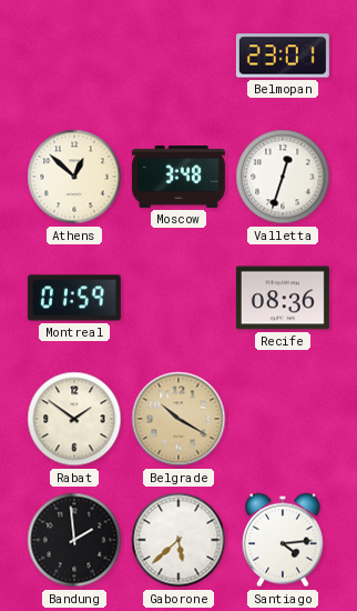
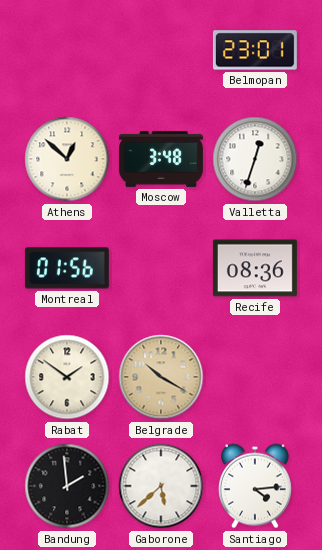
Montreal: 01:59 -> 01:56
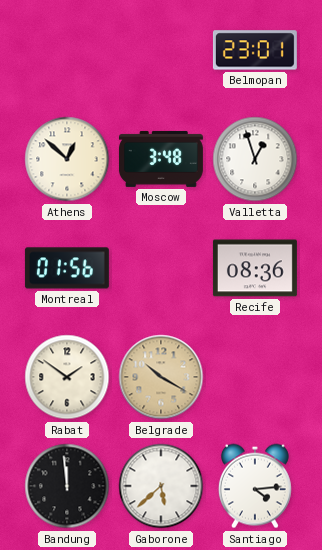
Valletta: 12:33 -> 12:57
Bandung: 1:59 -> 11:59
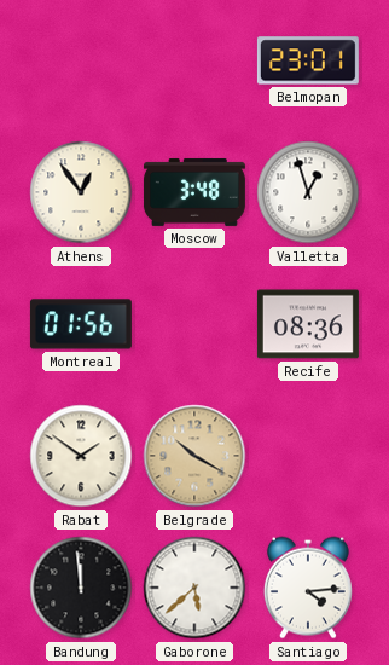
Athens: 12:52 -> 12:54
